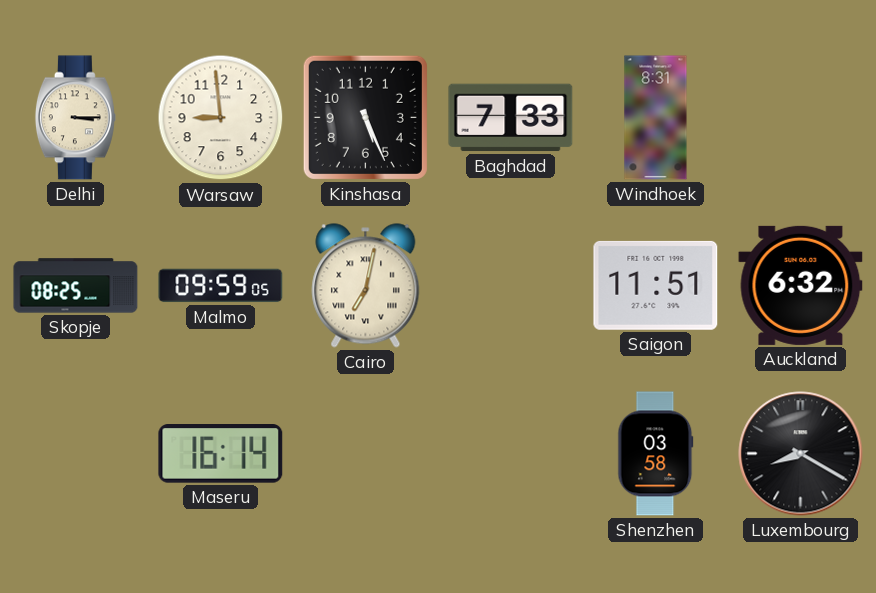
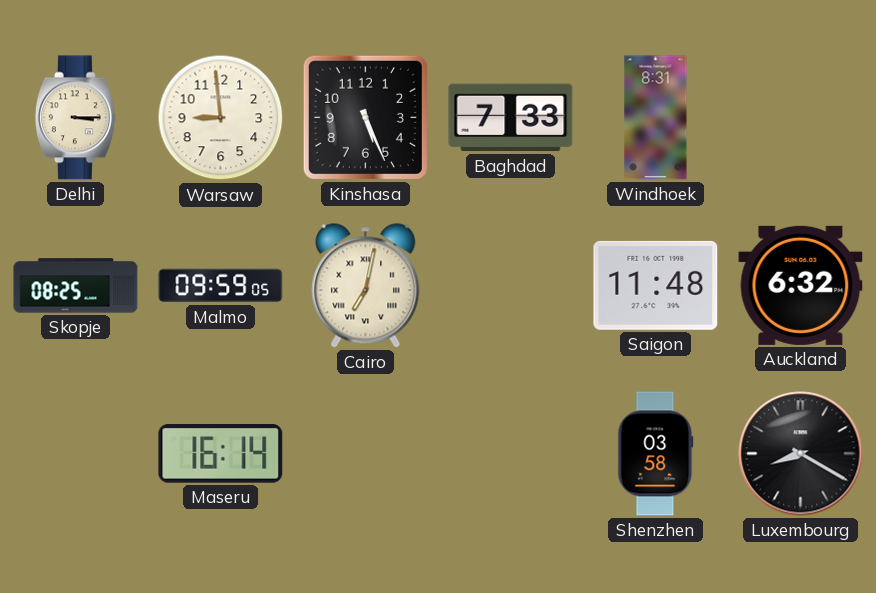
Saigon: 11:51 -> 11:48
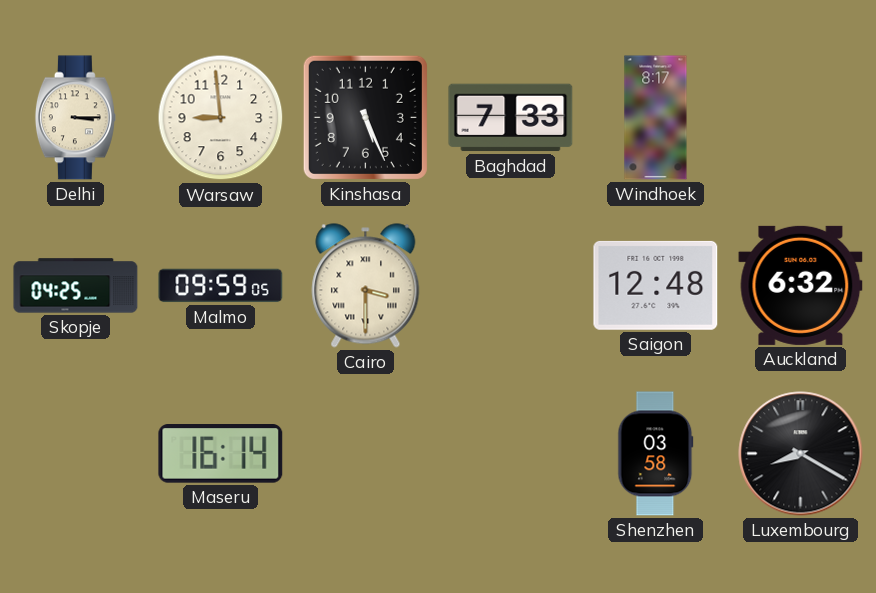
Windhoek: 8:31 -> 8:17
Skopje: 08:25 -> 04:25
Cairo: 7:02 -> 3:30
Saigon: 11:48 -> 12:48
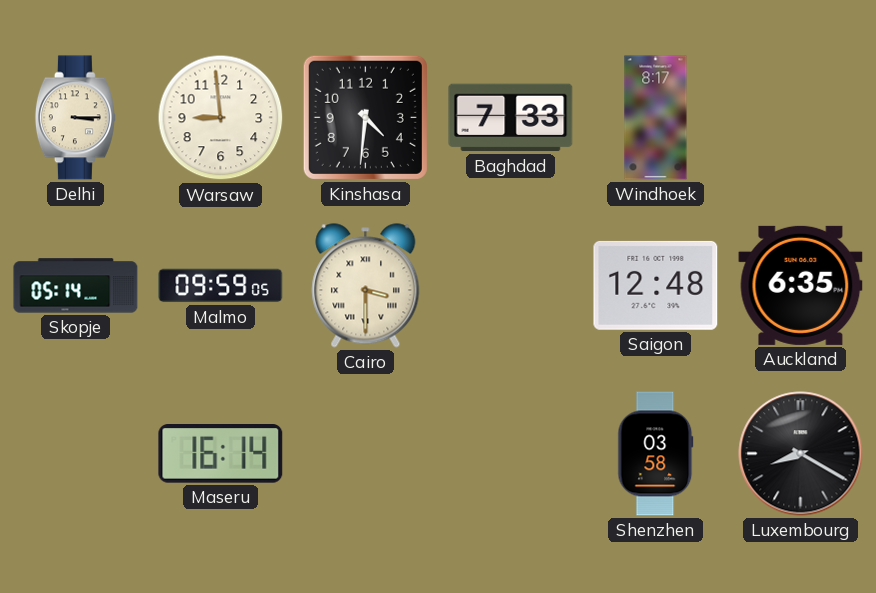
Kinshasa: 5:26 -> 4:31
Skopje: 04:25 -> 05:14
Auckland: 6:32 -> 6:35
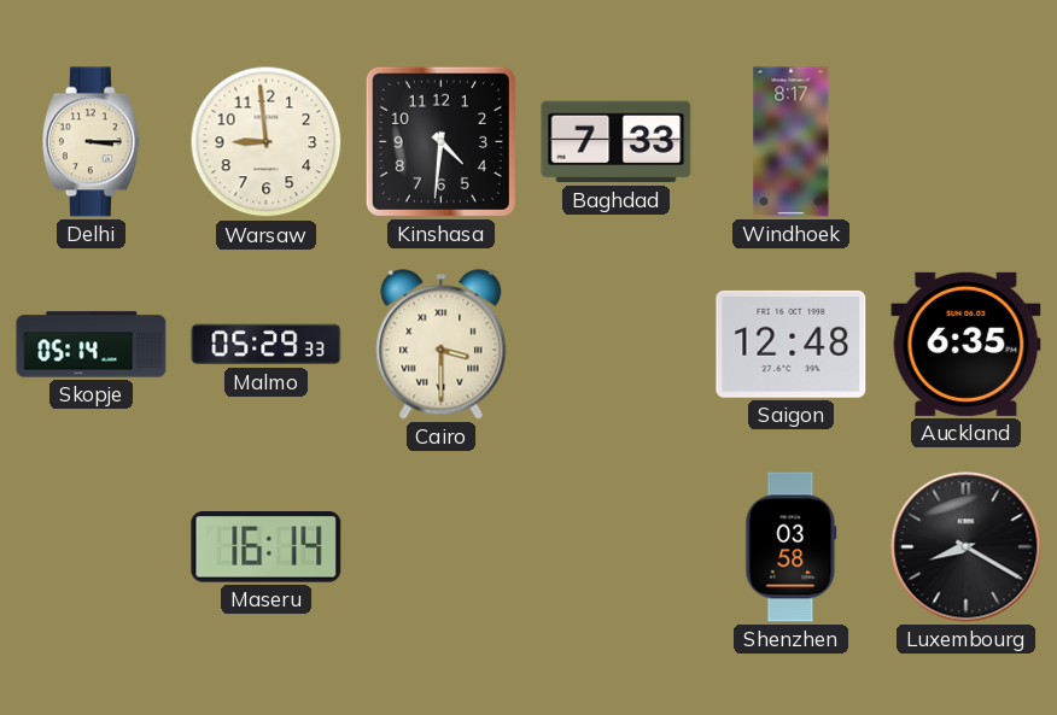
Malmo: 09:59 -> 05:29
